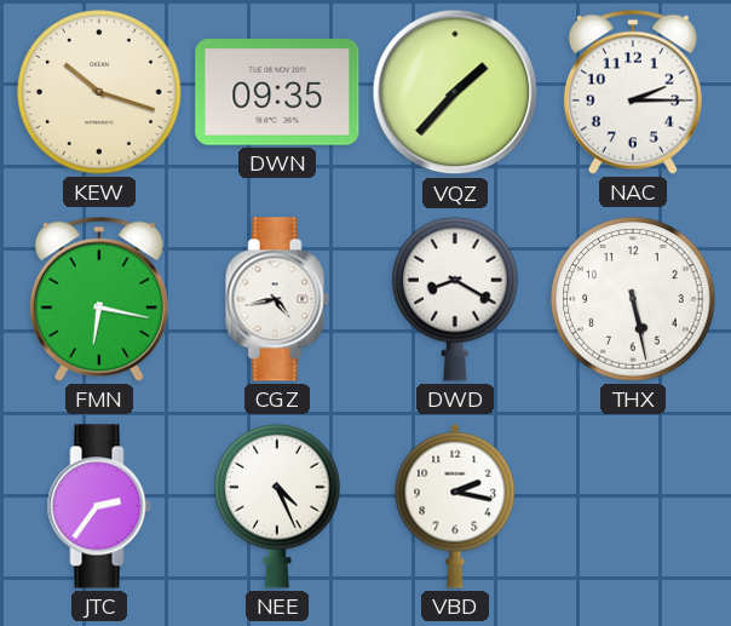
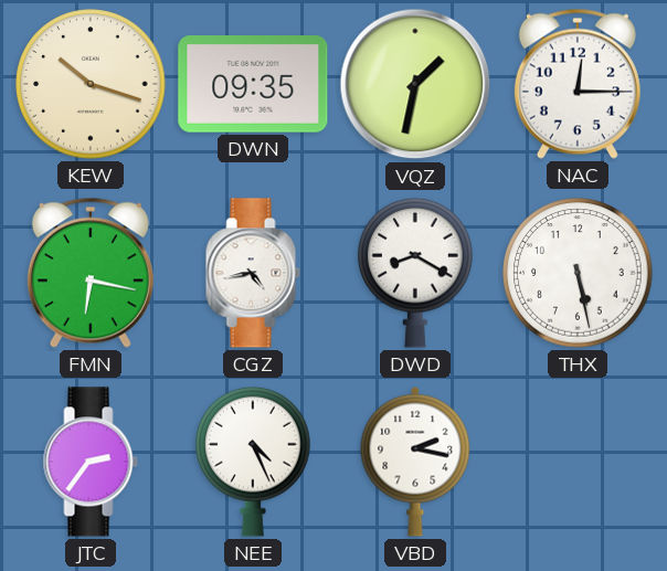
VQZ: 1:37 -> 1:32
NAC: 2:15 -> 12:15
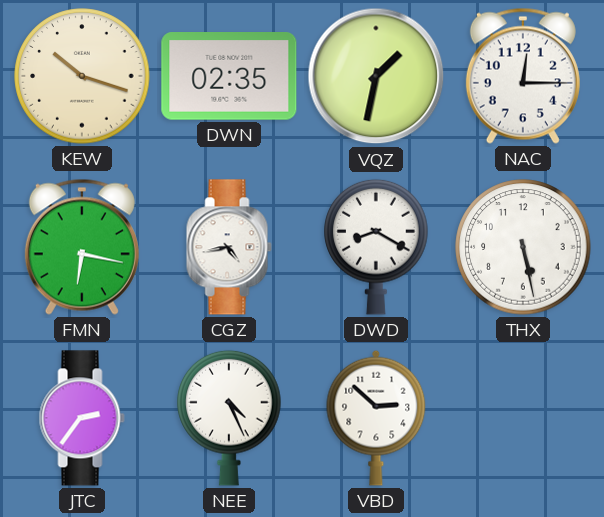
DWN: 09:35 -> 02:35
VBD: 2:17 -> 2:52
